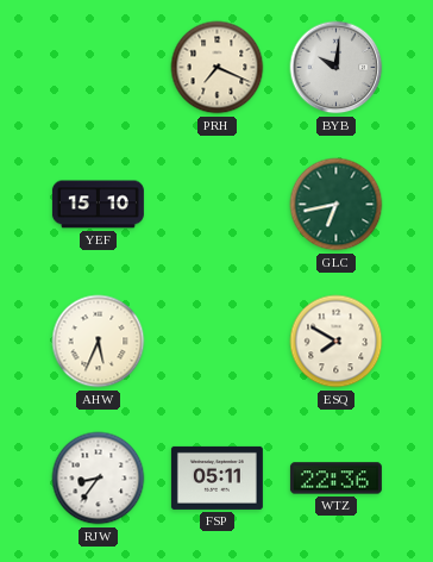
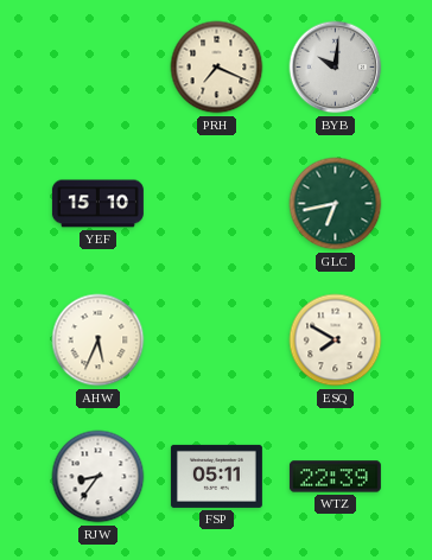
WTZ: 22:36 -> 22:39
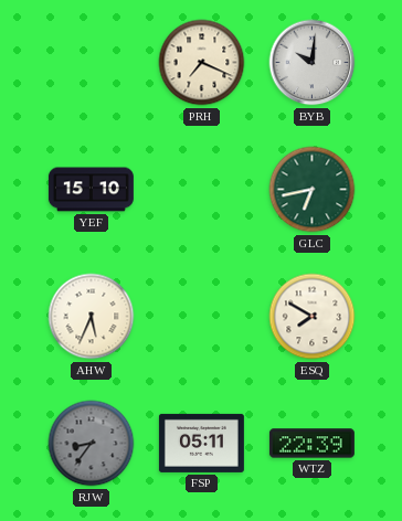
RJW dial: white -> grey
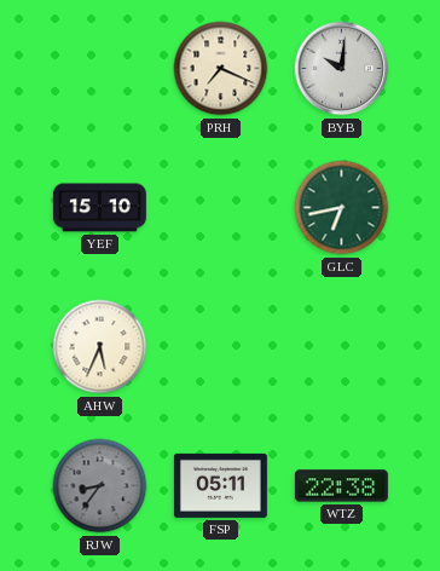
ESQ: 7:50 -> none
WTZ: 22:39 -> 22:38
